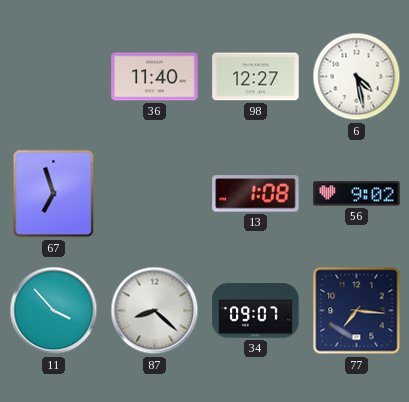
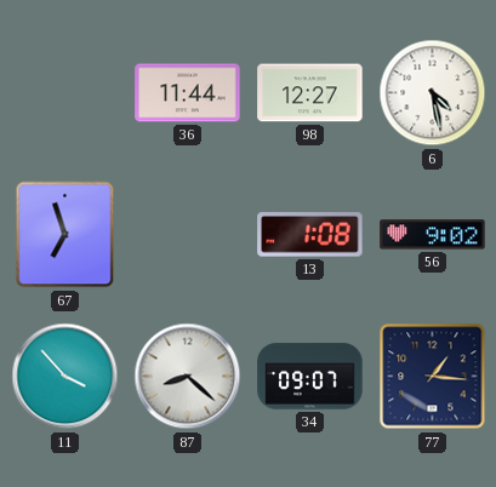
36: 11:40 -> 11:44
77: 7:16 -> 1:16
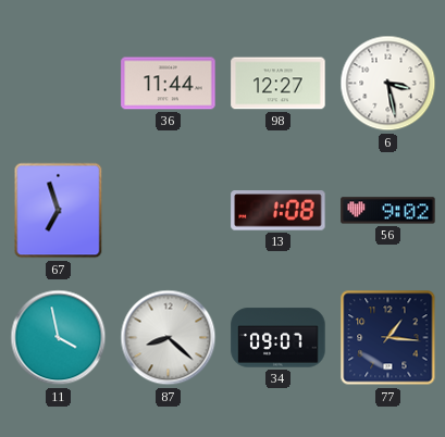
6: 4:28 -> 3:28
11: 3:53 -> 3:58
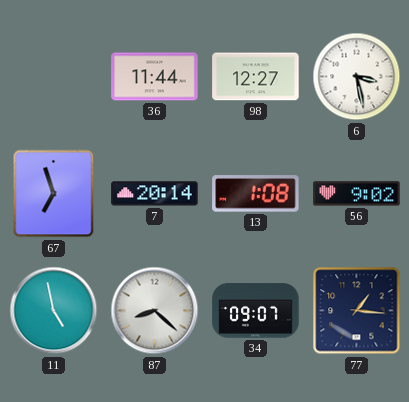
7: none -> 20:14
11: 3:58 -> 4:58
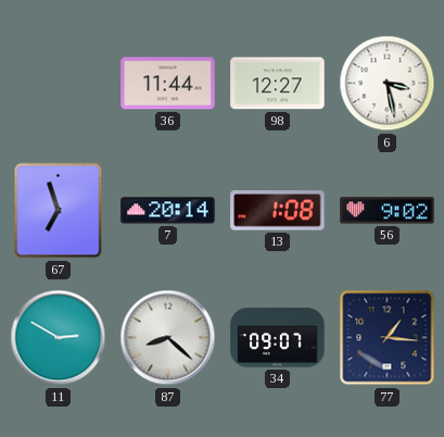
11: 4:58 -> 2:50
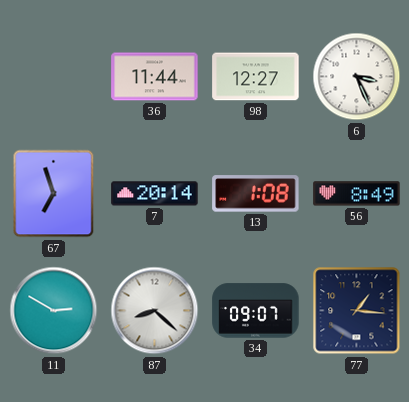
6: 3:28 -> 3:26
56: 9:02 -> 8:49
